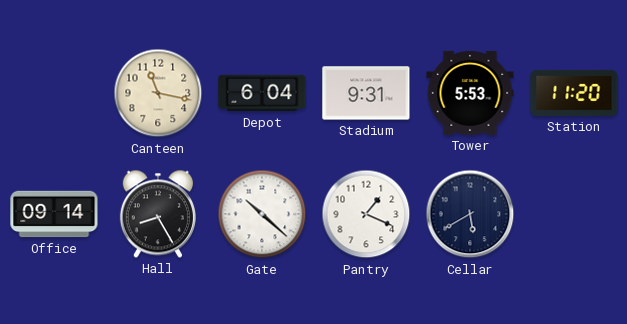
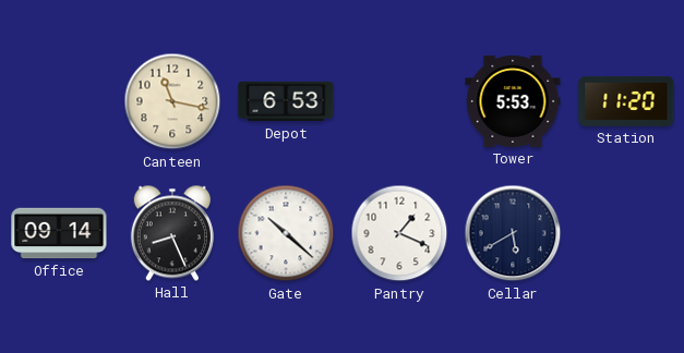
Depot: 6:04 -> 6:53
Stadium: 9:31 -> none
Hall: 8:25 -> 8:26
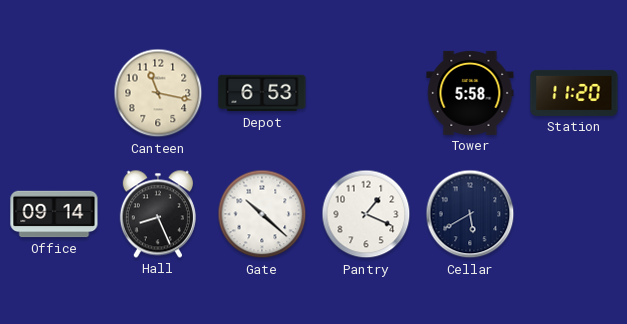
Tower: 5:53 -> 5:58
